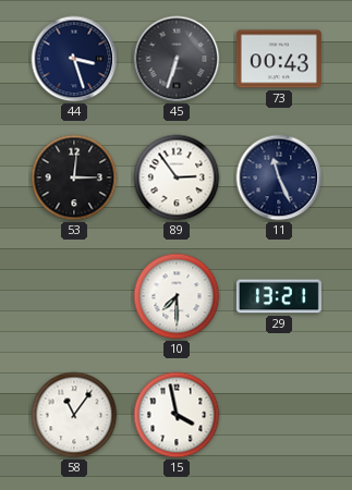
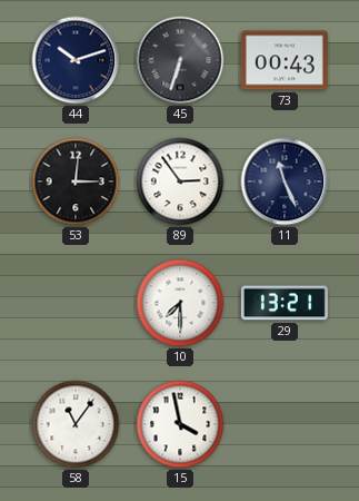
44: 3:27 -> 10:12
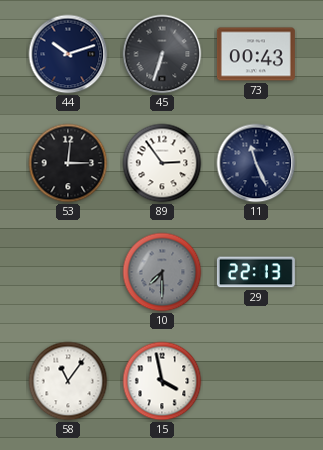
10 dial: white -> grey
29: 13:21 -> 22:13
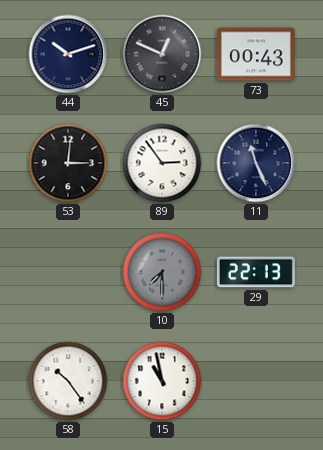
45: 6:33 -> 12:49
58: 11:06 -> 10:24
15: 3:58 -> 10:58
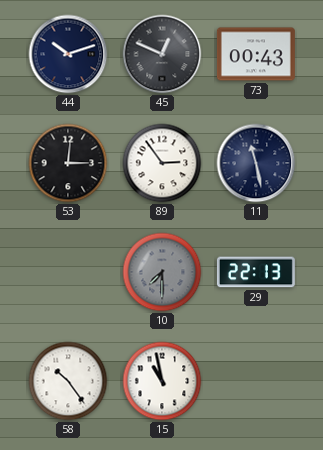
11: 11:26 -> 11:28
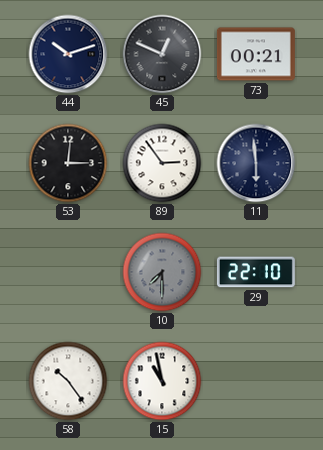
73: 00:43 -> 00:21
11: 11:28 -> 5:59
29: 22:13 -> 22:10
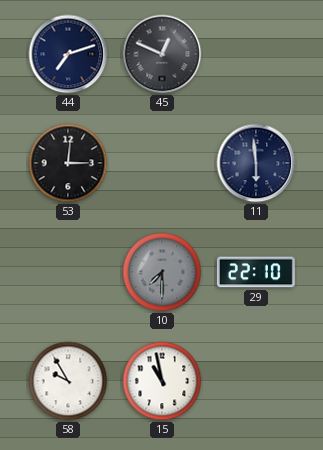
44: 10:12 -> 7:12
73: 00:21 -> none
89: 2:54 -> none
58: 10:24 -> 9:55
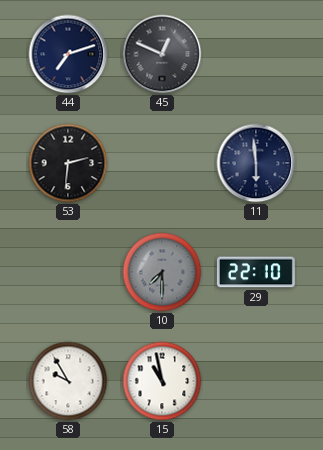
53: 3:01 -> 2:31
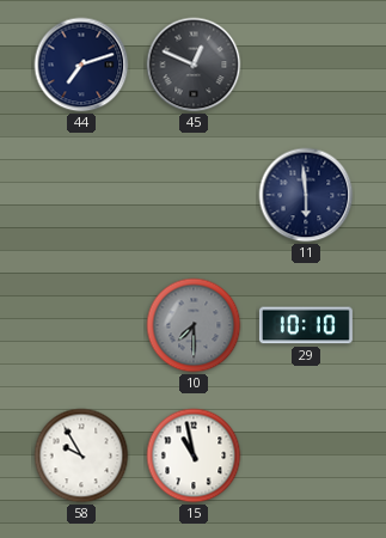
53: 2:31 -> none
29: 22:10 -> 10:10
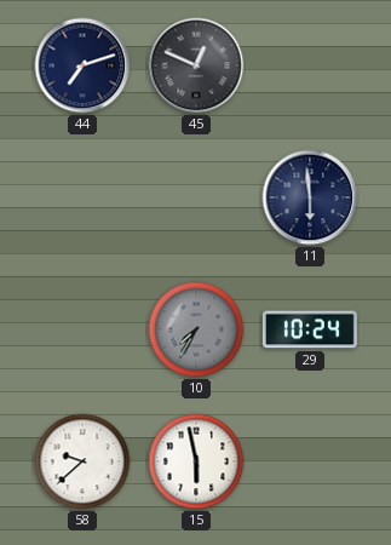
10: 7:30 -> 7:35
29: 10:10 -> 10:24
58: 9:55 -> 9:38
15: 10:58 -> 5:58
